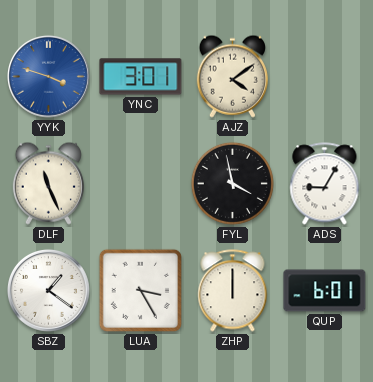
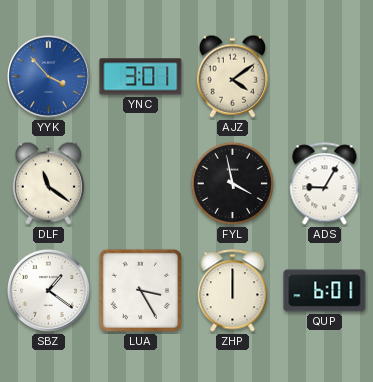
YYK: 3:48 -> 3:53
DLF: 11:26 -> 11:21
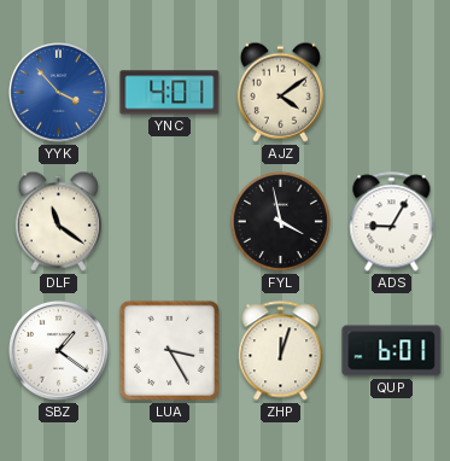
YNC: 3:01 -> 4:01
ZHP: 12:00 -> 12:03
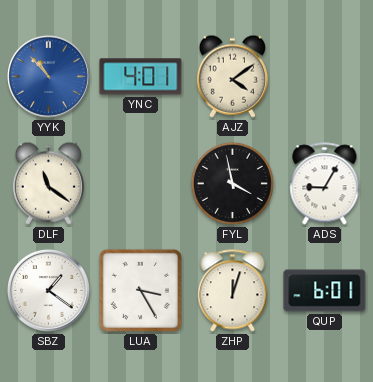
YYK: 3:53 -> 10:53
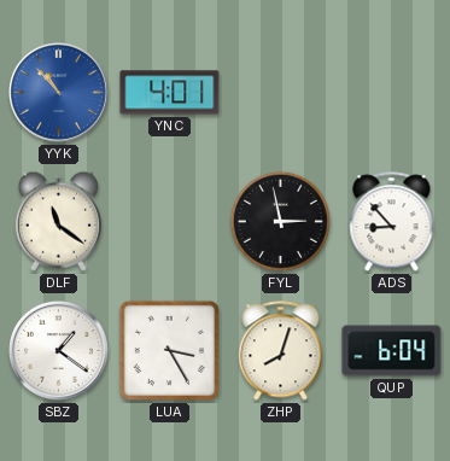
AJZ: 4:09 -> none
FYL: 3:58 -> 2:58
ADS: 9:05 -> 8:53
ZHP: 12:03 -> 8:03
QUP: 6:01 -> 6:04
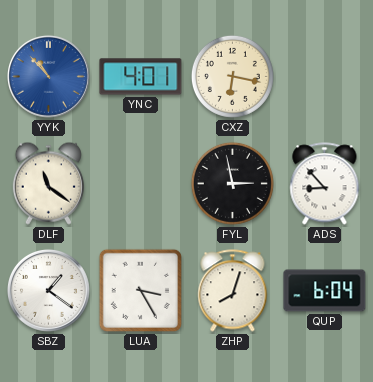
CXZ: none -> 6:17
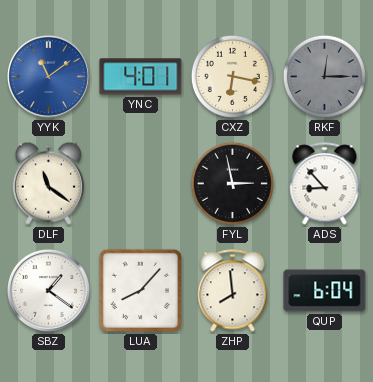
YYK: 10:53 -> 11:09
RKF: none -> 12:15
LUA: 3:25 -> 8:07
ZHP: 8:03 -> 7:59
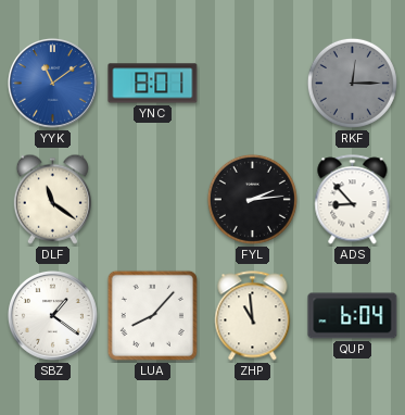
YNC: 4:01 -> 8:01
CXZ: 6:17 -> none
FYL: 2:58 -> 2:14
ZHP: 7:59 -> 10:59
